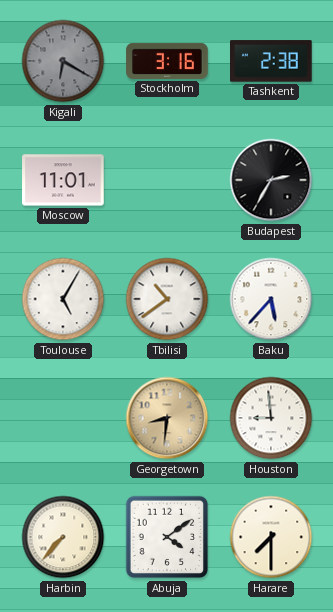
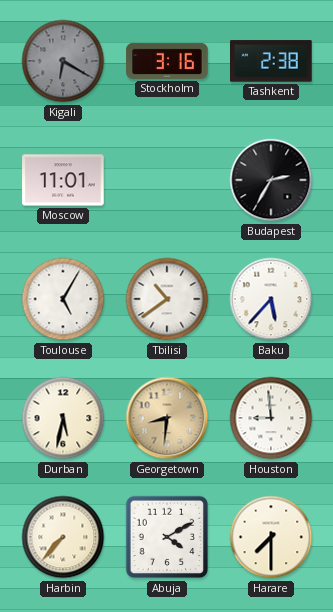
Durban: none -> 5:32
Abuja: 4:09 -> 4:10
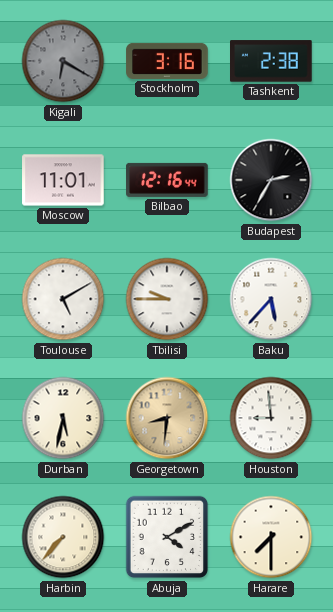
Bilbao: none -> 12:16
Toulouse: 5:05 -> 5:10
Tbilisi: 10:39 -> 9:45
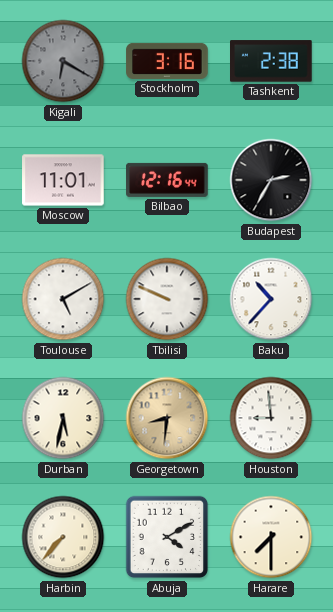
Tbilisi: 9:45 -> 9:49
Baku: 5:37 -> 10:37
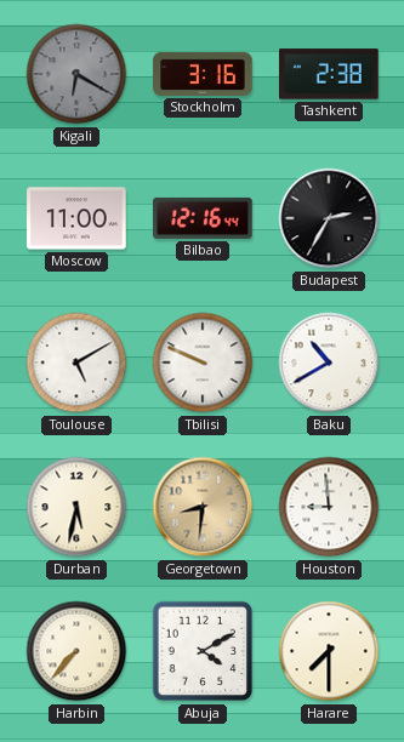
Moscow: 11:01 -> 11:00
Baku: 10:37 -> 10:40
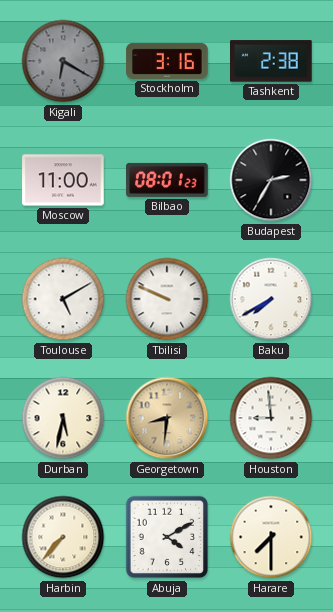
Bilbao: 12:16 -> 08:01
Baku: 10:40 -> 7:40
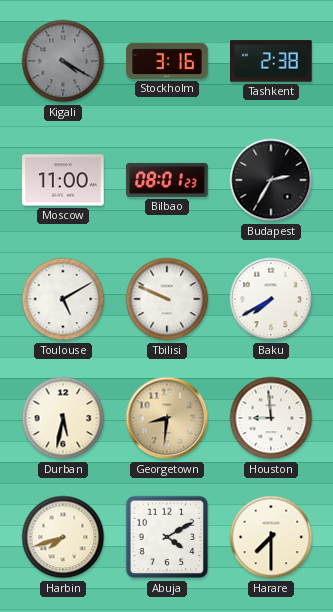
Kigali: 6:20 -> 4:20
Harbin: 7:37 -> 7:42
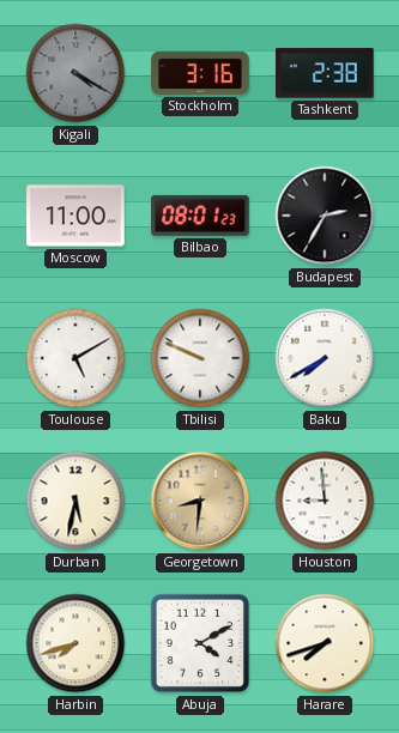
Harare: 7:30 -> 7:42
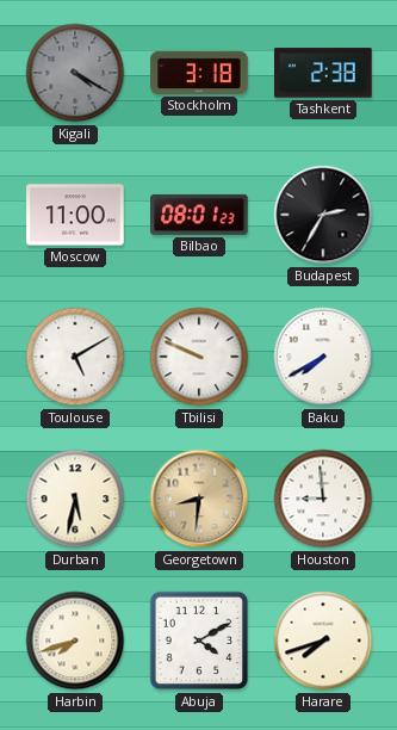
Stockholm: 3:16 -> 3:18
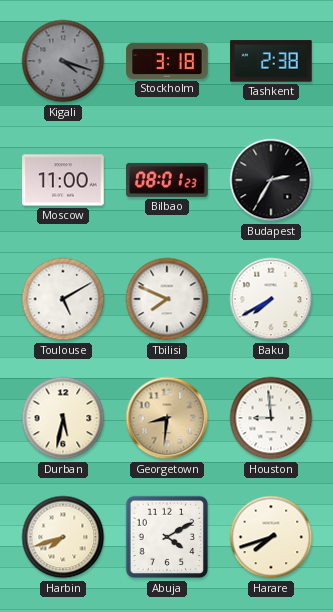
Kigali: 4:20 -> 4:18
Tbilisi: 9:49 -> 7:49
